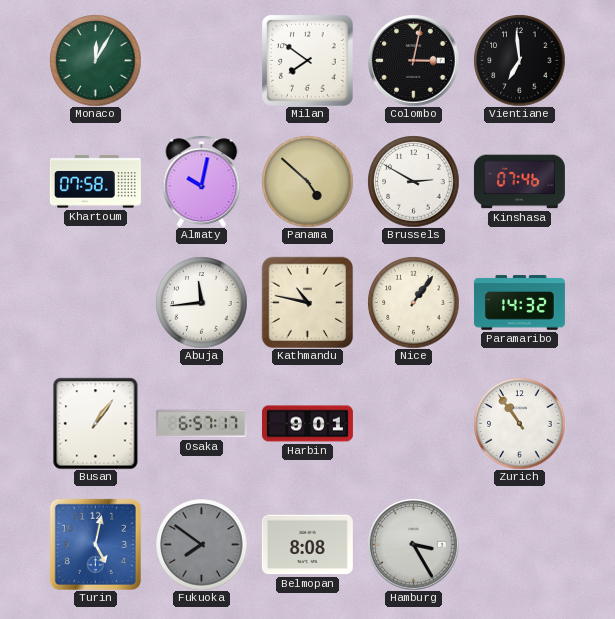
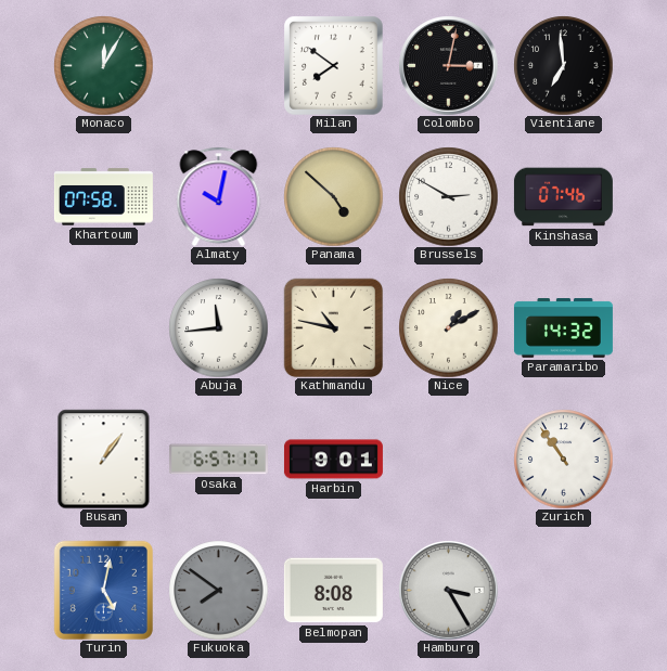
Nice: 1:06 -> 1:10
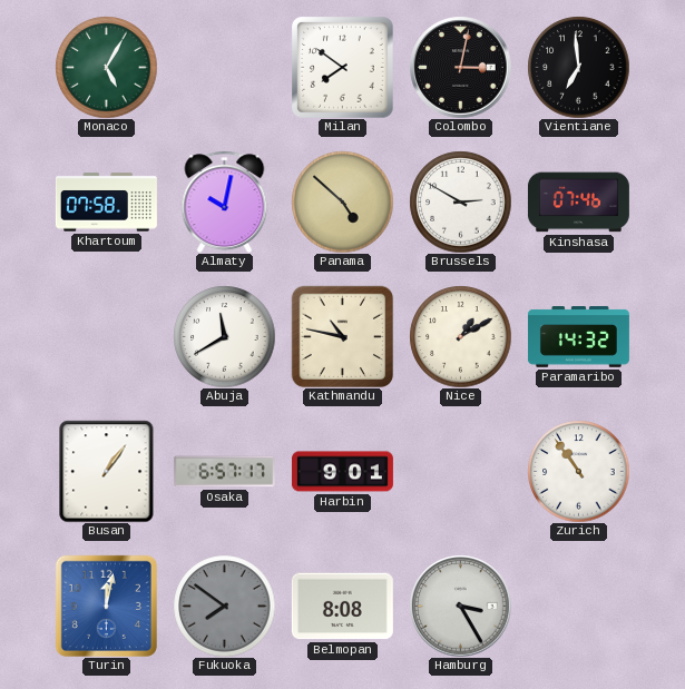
Monaco: 12:05 -> 5:05
Abuja: 11:44 -> 11:40
Turin: 5:02 -> 12:02
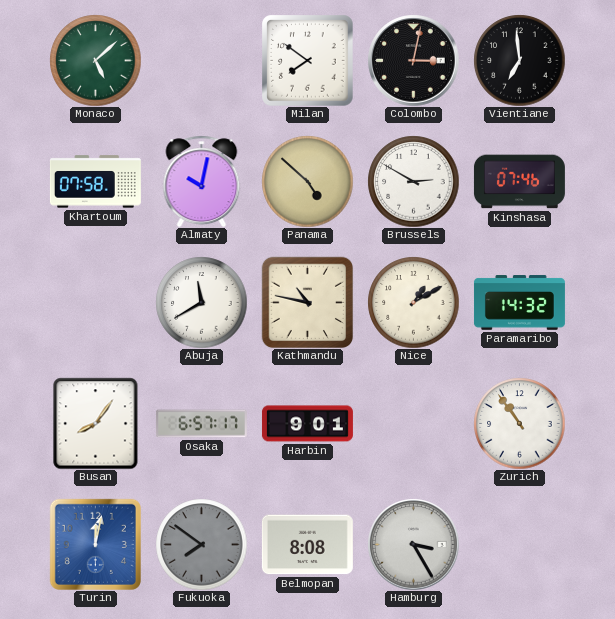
Monaco: 5:05 -> 5:08
Busan: 1:06 -> 8:06
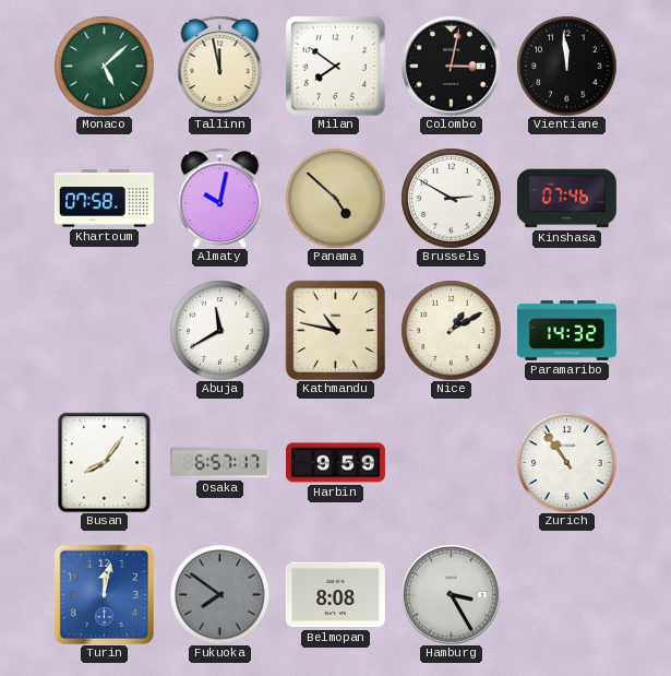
Tallinn: none -> 11:58
Vientiane: 6:59 -> 11:59
Harbin: 9:01 -> 9:59
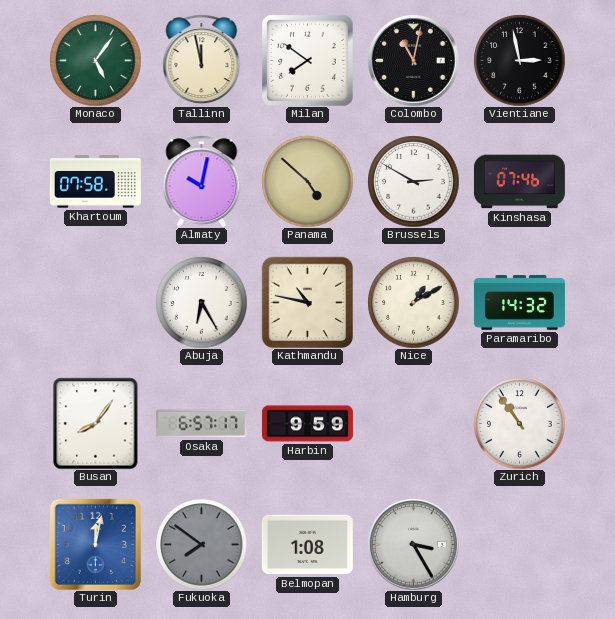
Monaco: 5:08 -> 5:06
Colombo: 3:02 -> 11:02
Vientiane: 11:59 -> 2:58
Abuja: 11:40 -> 6:25
Belmopan: 8:08 -> 1:08
